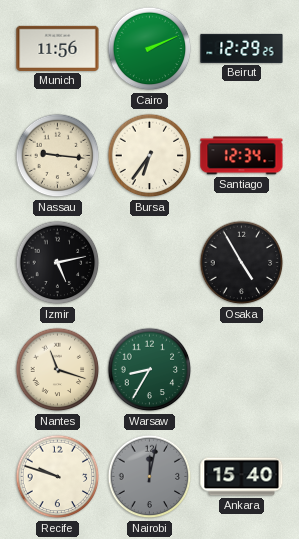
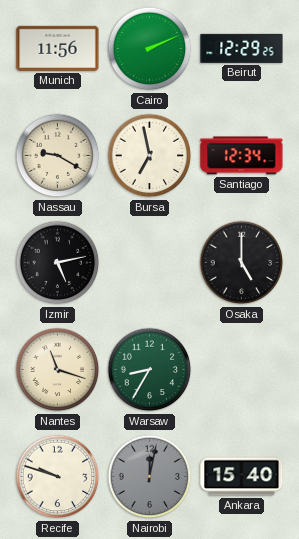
Nassau: 9:16 -> 9:20
Bursa: 6:36 -> 6:58
Osaka: 4:55 -> 5:00
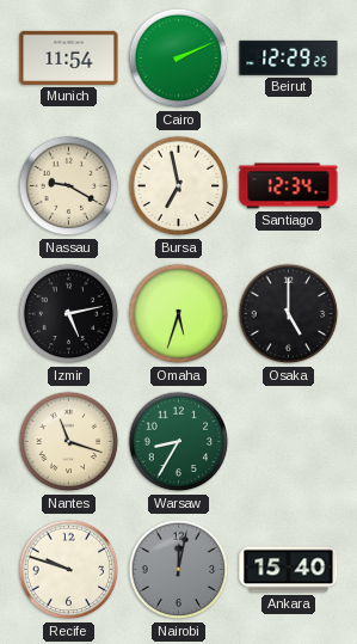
Munich: 11:56 -> 11:54
Omaha: none -> 5:33
